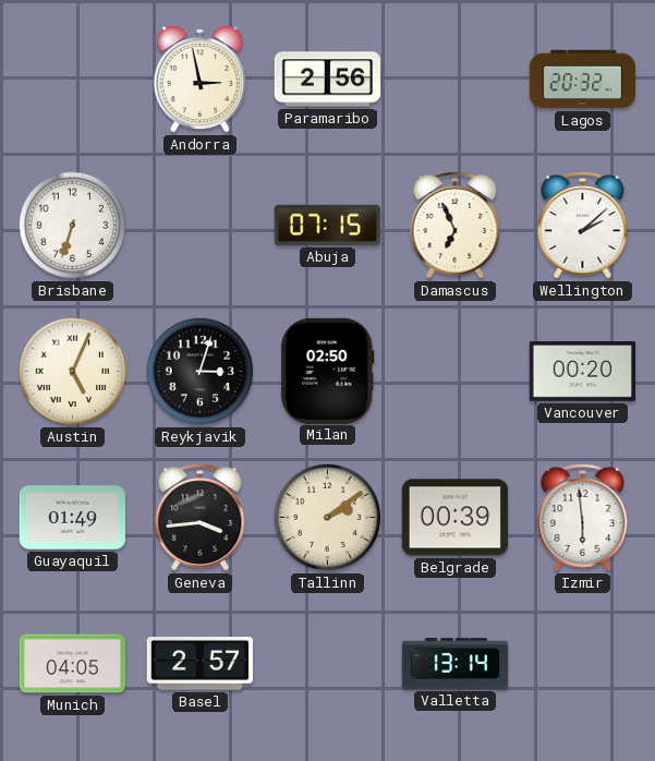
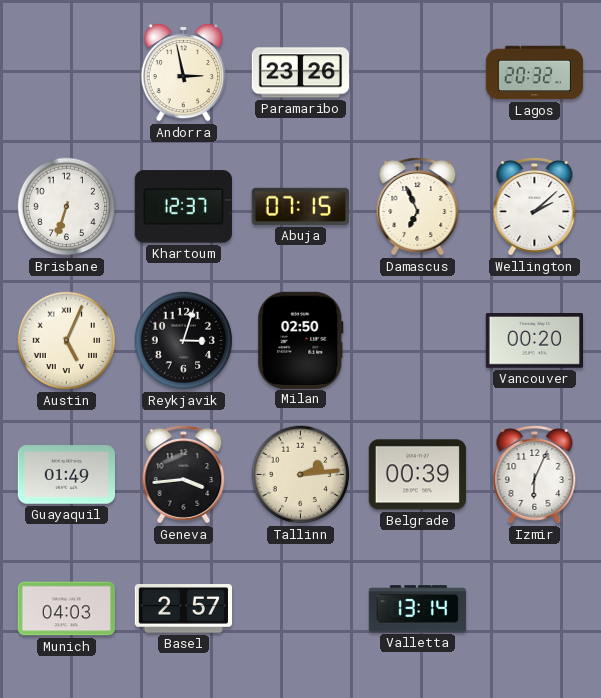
Paramaribo: 2:56 -> 23:26
Khartoum: none -> 12:37
Tallinn: 2:09 -> 2:14
Izmir: 5:59 -> 6:04
Munich: 04:05 -> 04:03
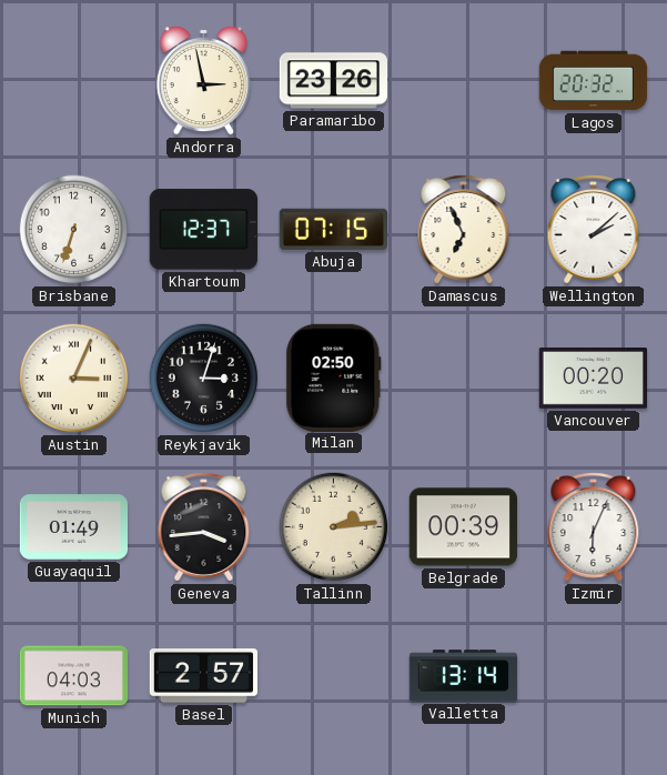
Austin: 5:04 -> 3:04
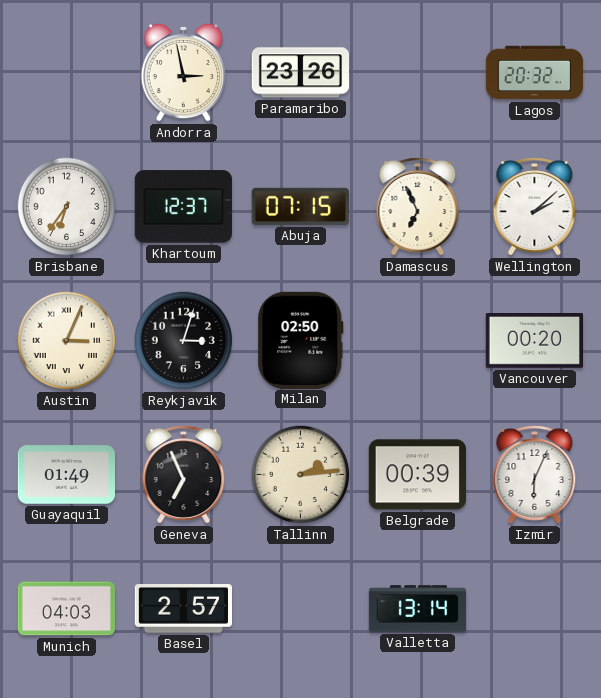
Brisbane: 6:33 -> 6:36
Geneva: 3:44 -> 6:56
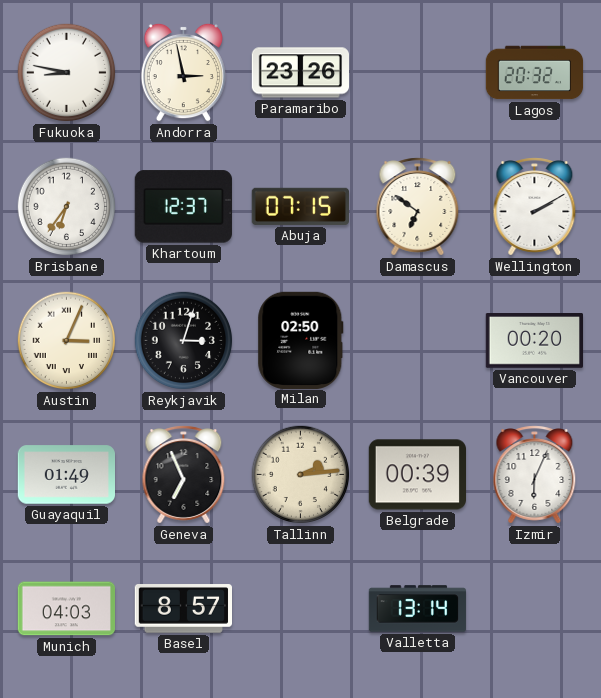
Fukuoka: none -> 8:47
Damascus: 6:56 -> 6:51
Wellington: 2:08 -> 2:10
Basel: 2:57 -> 8:57
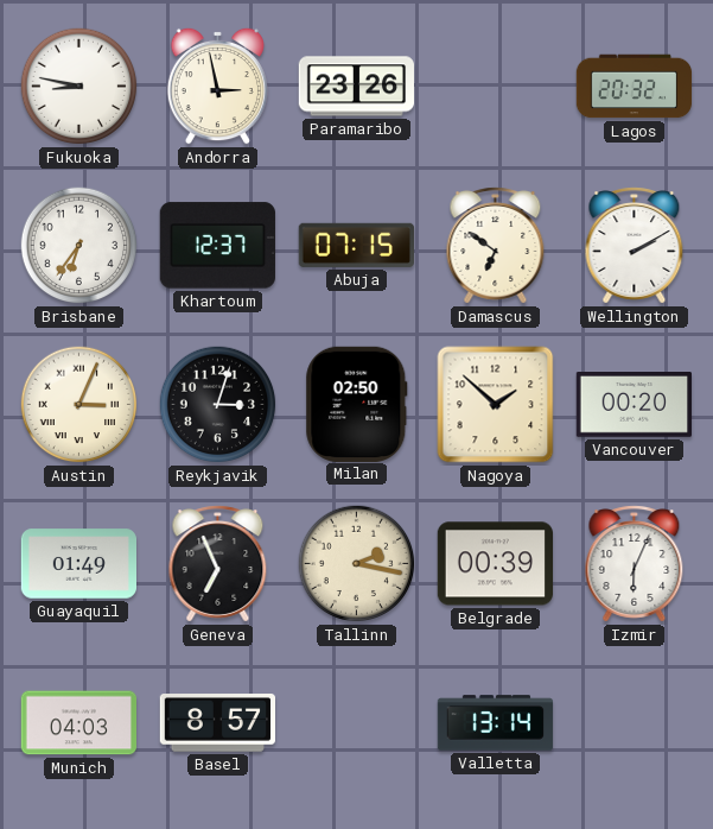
Nagoya: none -> 1:52
Tallinn: 2:14 -> 2:17
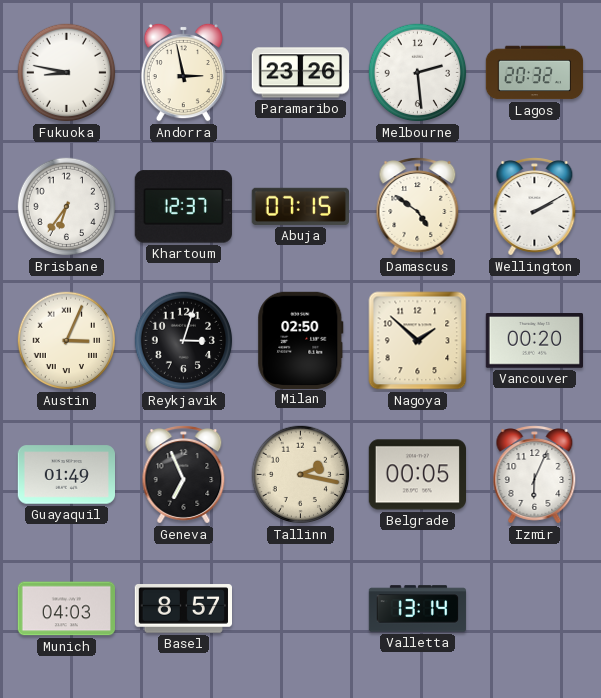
Melbourne: none -> 2:29
Damascus: 6:51 -> 4:51
Belgrade: 00:39 -> 00:05
